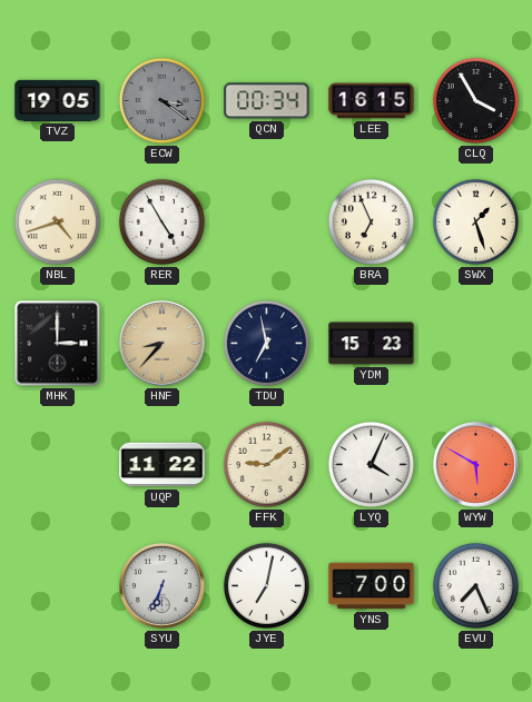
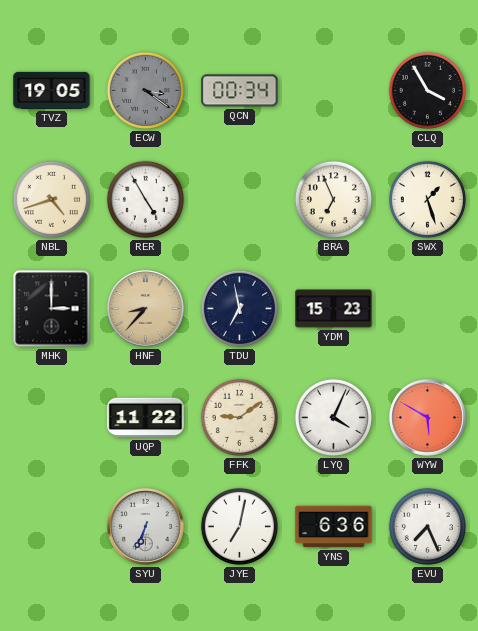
LEE: 16:15 -> none
YNS: 7:00 -> 6:36
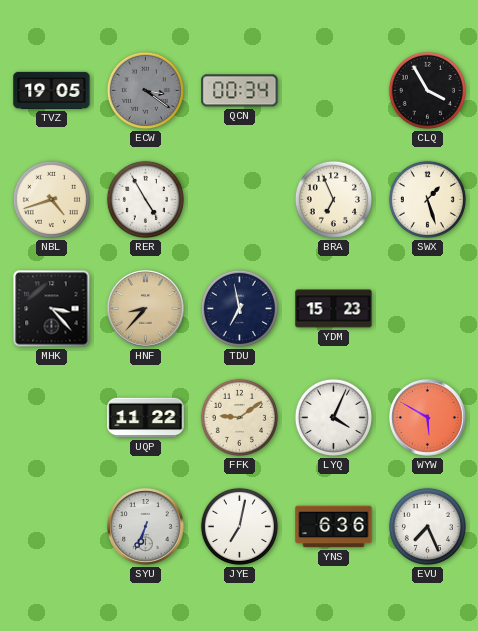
MHK: 3:00 -> 3:23
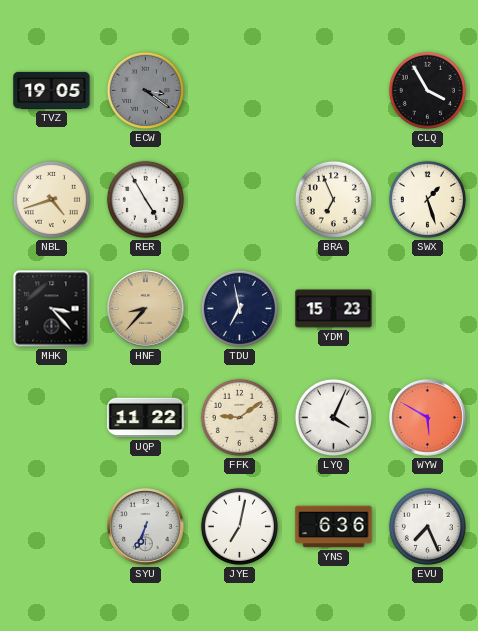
QCN: 00:34 -> none
